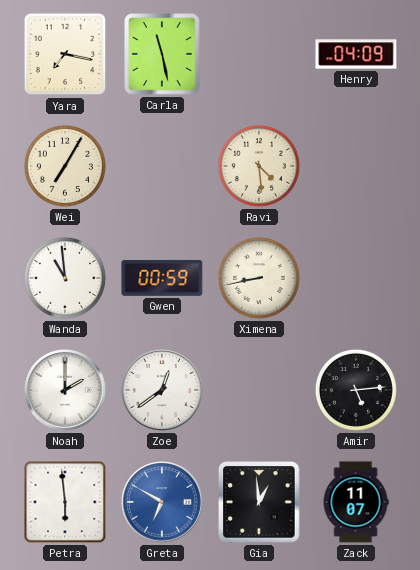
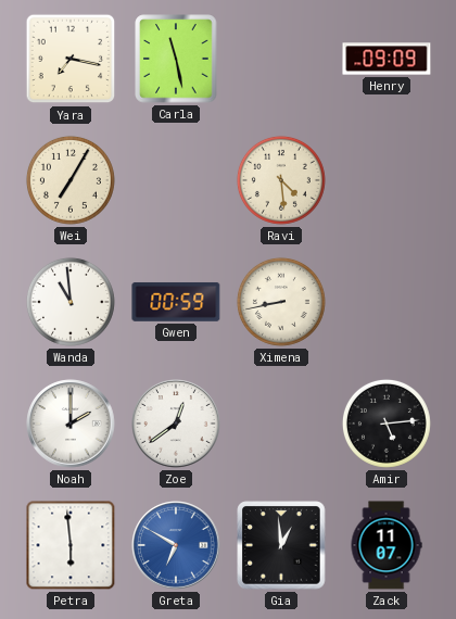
Henry: 04:09 -> 09:09
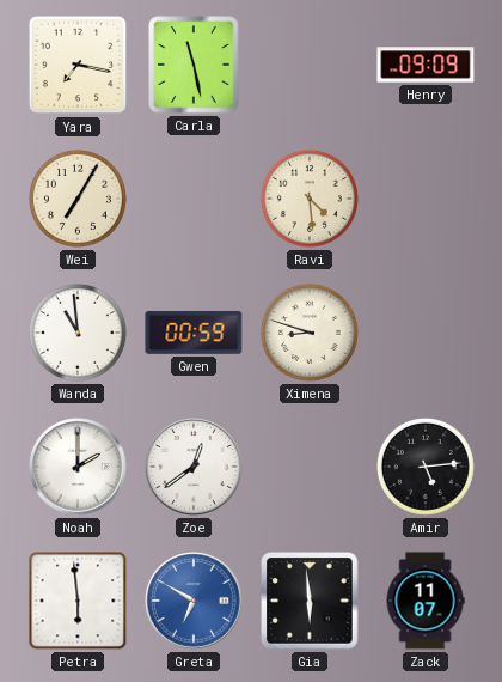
Ximena: 8:43 -> 8:48
Gia: 12:59 -> 5:59
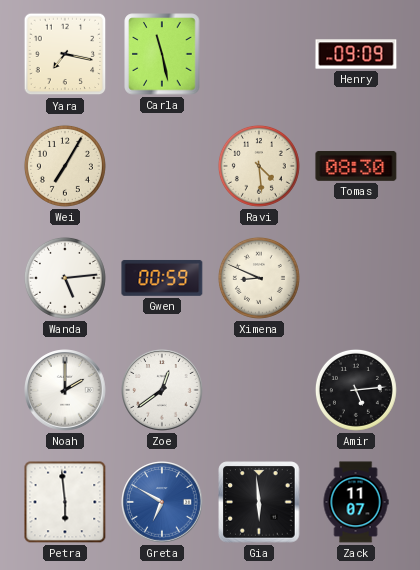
Tomas: none -> 08:30
Wanda: 10:59 -> 5:14
Ximena: 8:48 -> 8:49
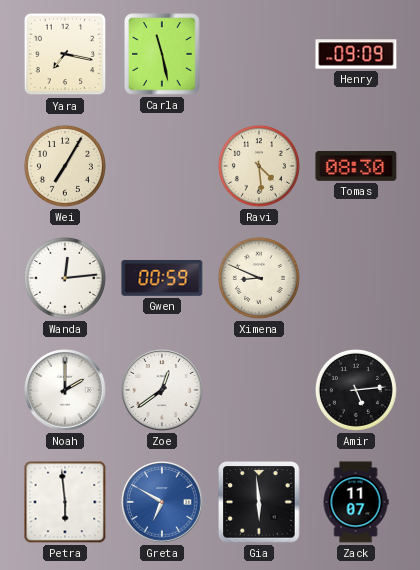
Wanda: 5:14 -> 12:14
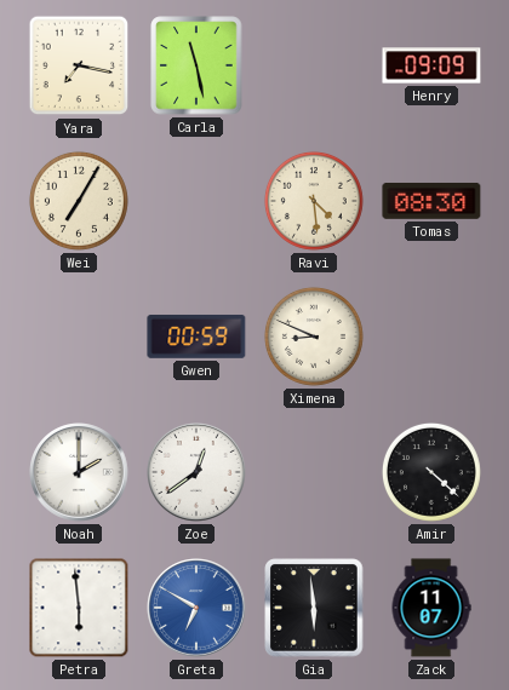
Wanda: 12:14 -> none
Amir: 5:14 -> 4:22
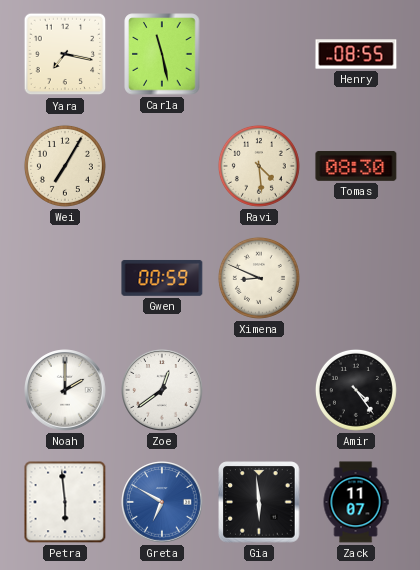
Henry: 09:09 -> 08:55
Amir: 4:22 -> 4:24
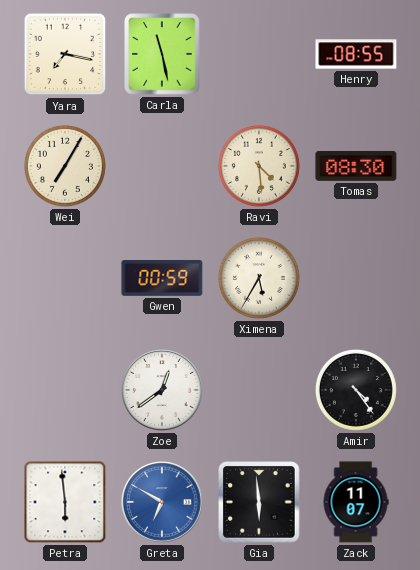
Ximena: 8:49 -> 5:35
Noah: 2:00 -> none
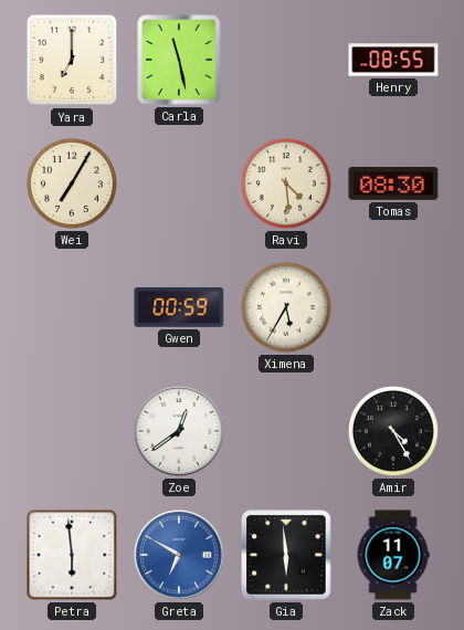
Yara: 7:17 -> 7:00
Amir: 4:24 -> 4:25
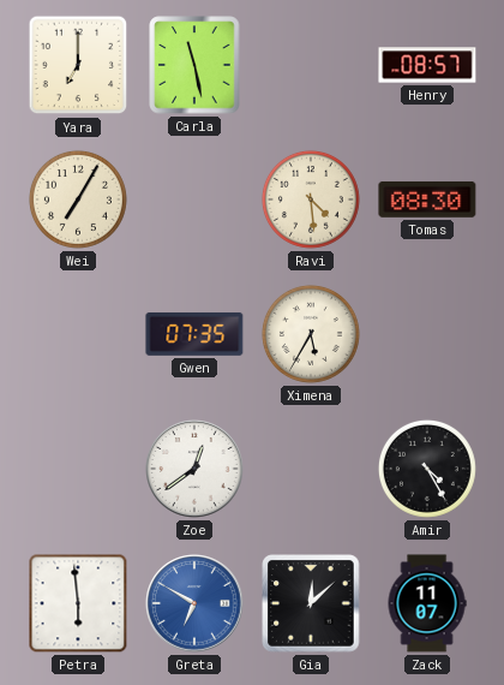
Henry: 08:55 -> 08:57
Gwen: 00:59 -> 07:35
Gia: 5:59 -> 12:08
